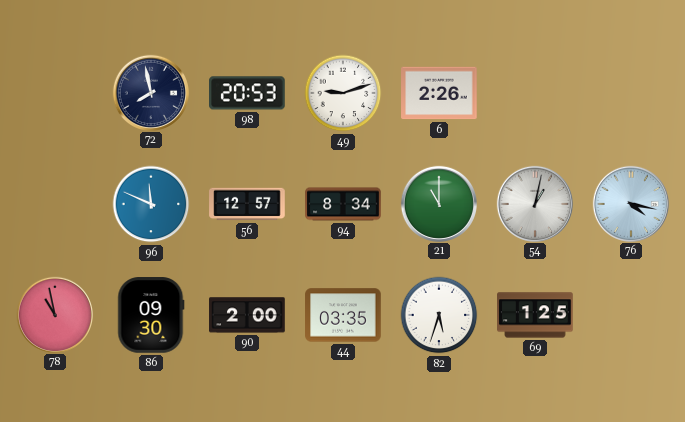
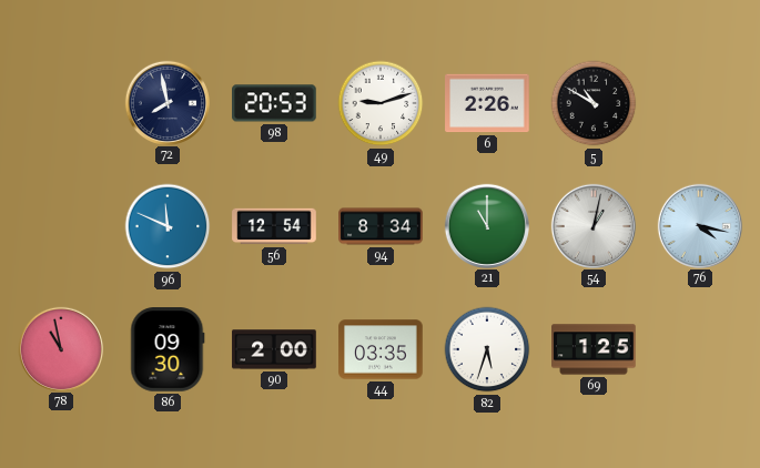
5: none -> 10:50
56: 12:57 -> 12:54
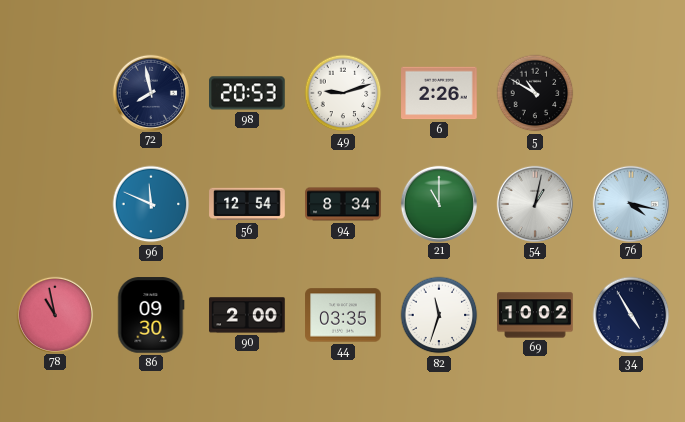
82: 5:33 -> 11:33
69: 1:25 -> 10:02
34: none -> 4:55
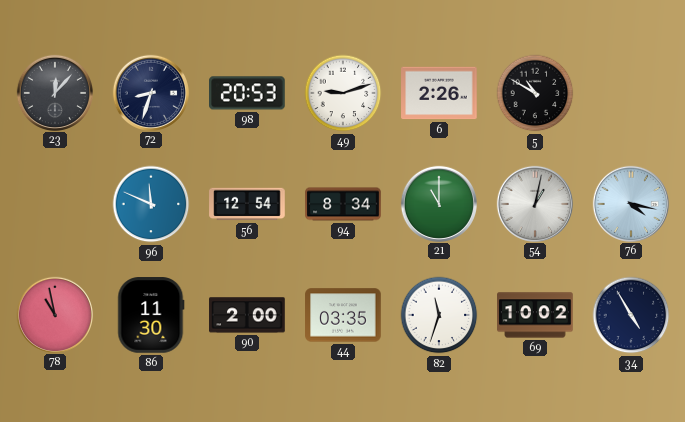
23: none -> 12:07
72: 7:58 -> 8:33
86: 09:30 -> 11:30
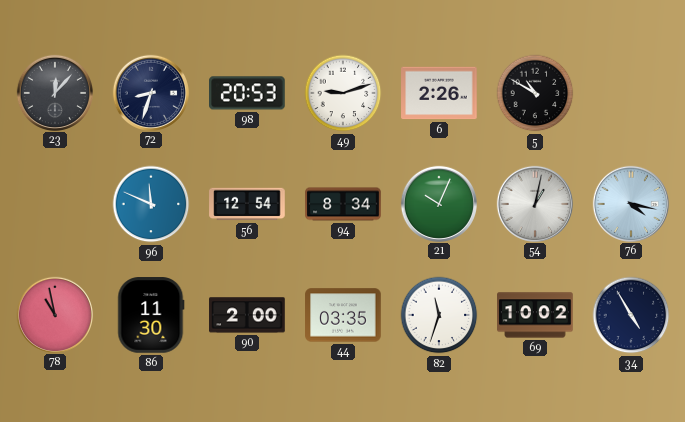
21: 11:00 -> 10:04
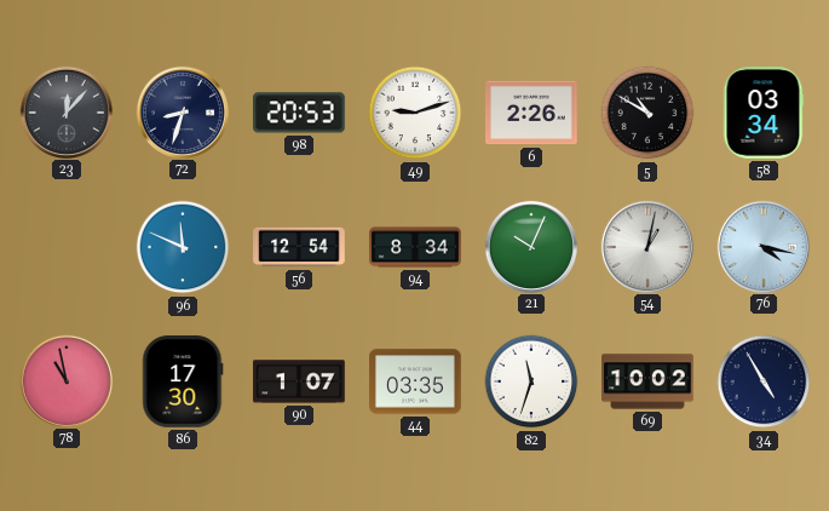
58: none -> 03:34
86: 11:30 -> 17:30
90: 2:00 -> 1:07
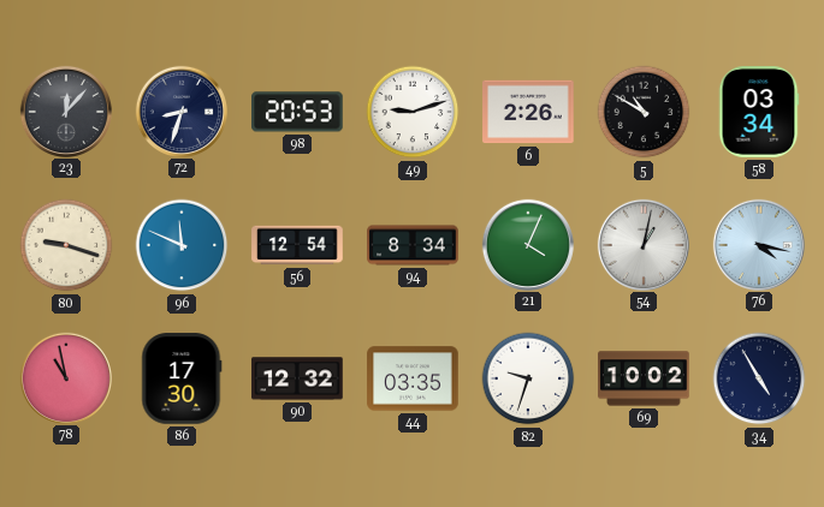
80: none -> 9:18
21: 10:04 -> 4:04
90: 1:07 -> 12:32
82: 11:33 -> 9:33
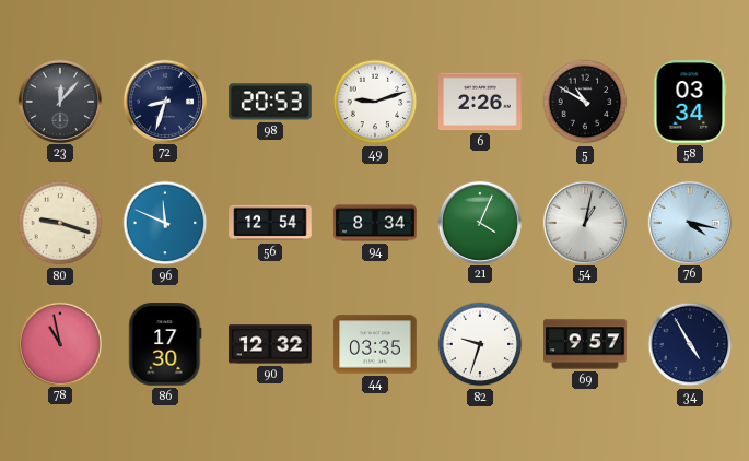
69: 10:02 -> 9:57
